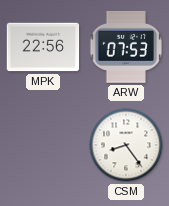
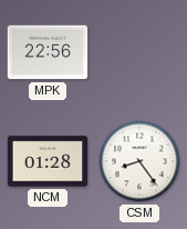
ARW: 07:53 -> none
NCM: none -> 01:28
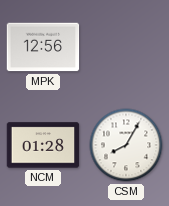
MPK: 22:56 -> 12:56
CSM: 8:24 -> 8:05
